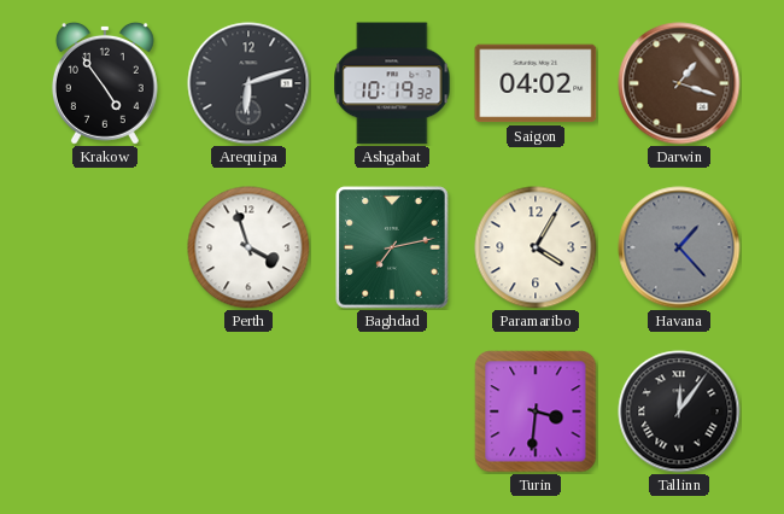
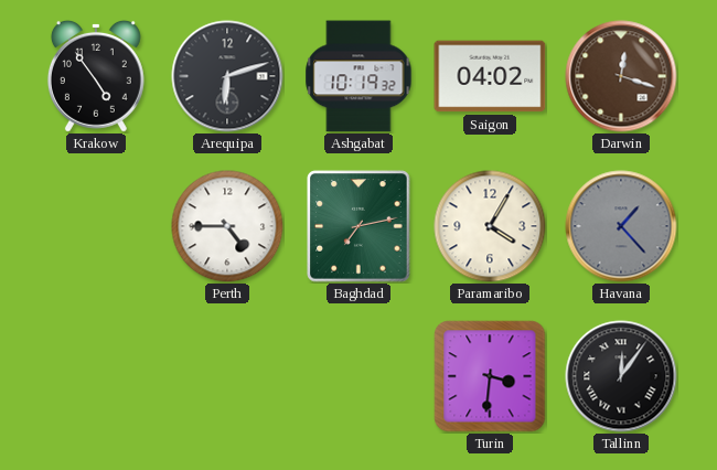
Darwin: 1:18 -> 12:18
Perth: 3:57 -> 4:45
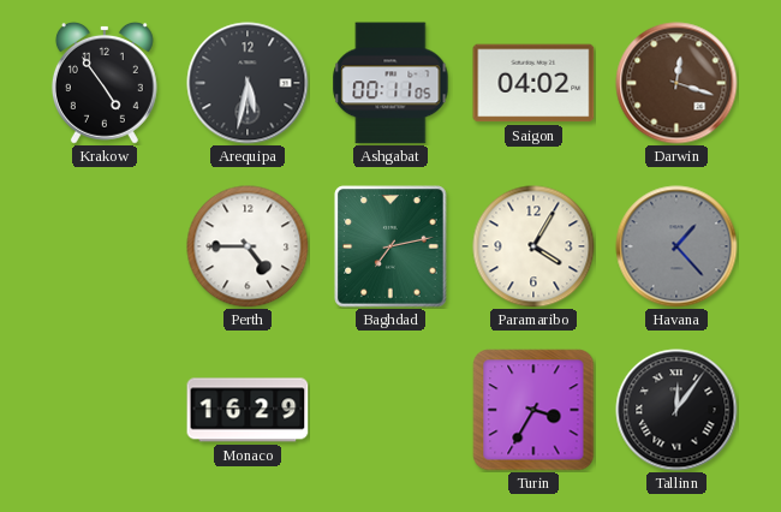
Arequipa: 6:12 -> 5:32
Ashgabat: 10:19 -> 00:11
Monaco: none -> 16:29
Turin: 3:31 -> 3:35
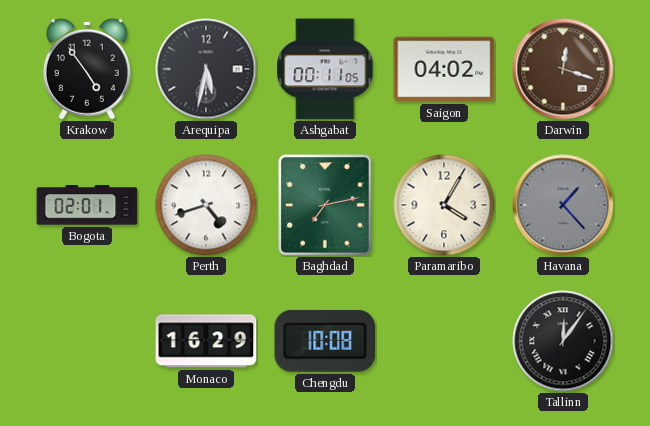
Bogota: none -> 02:01
Perth: 4:45 -> 4:42
Chengdu: none -> 10:08
Turin: 3:35 -> none
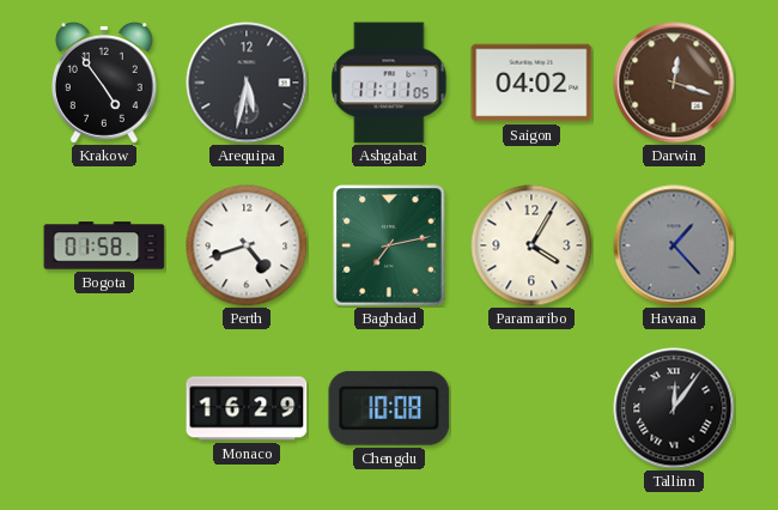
Ashgabat: 00:11 -> 11:11
Bogota: 02:01 -> 01:58
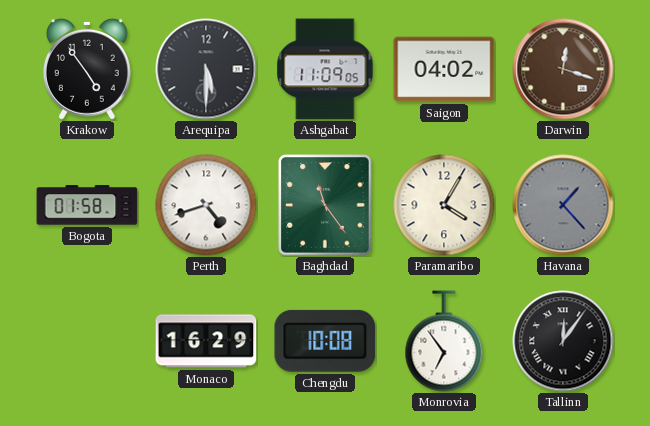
Arequipa: 5:32 -> 5:30
Ashgabat: 11:11 -> 11:09
Baghdad: 7:13 -> 11:24
Monrovia: none -> 6:54
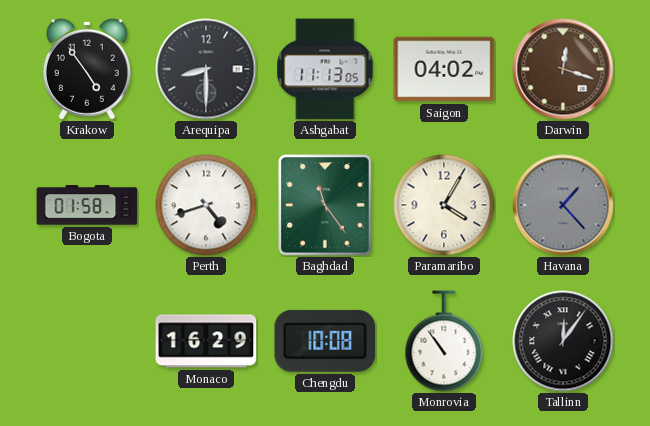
Arequipa: 5:30 -> 8:30
Ashgabat: 11:09 -> 11:13
Monrovia: 6:54 -> 10:54
